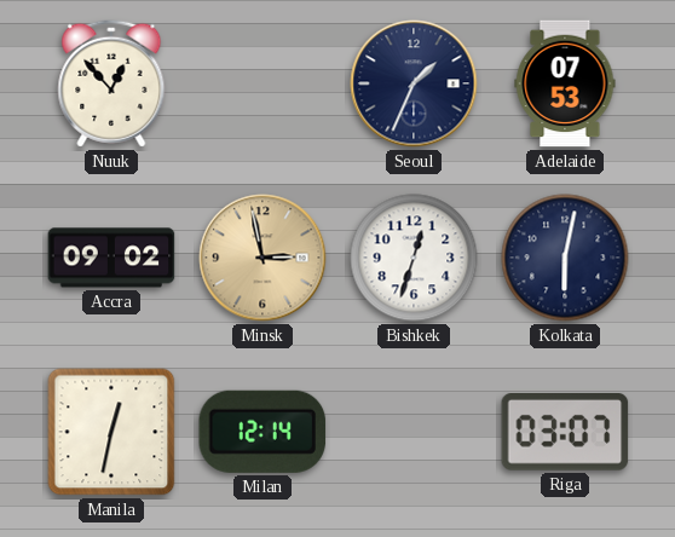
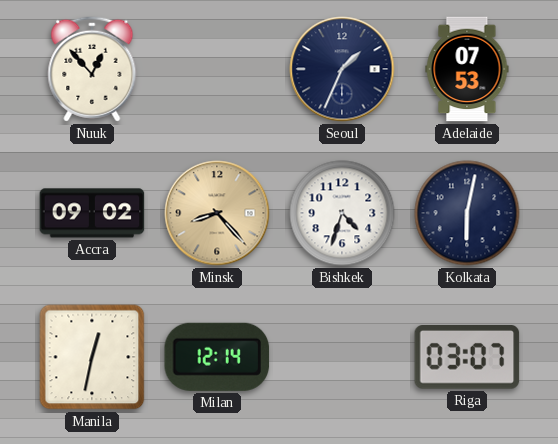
Minsk: 2:58 -> 8:23
Bishkek: 12:33 -> 4:33
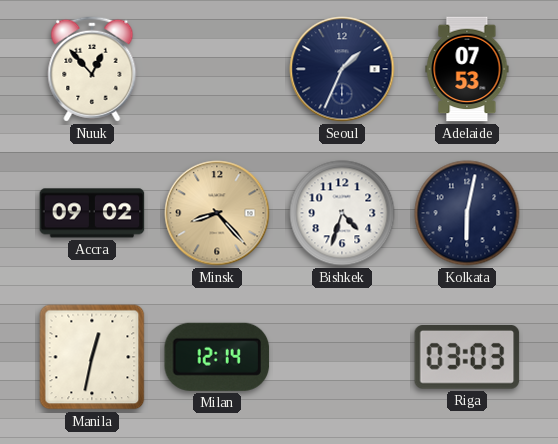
Riga: 03:07 -> 03:03
